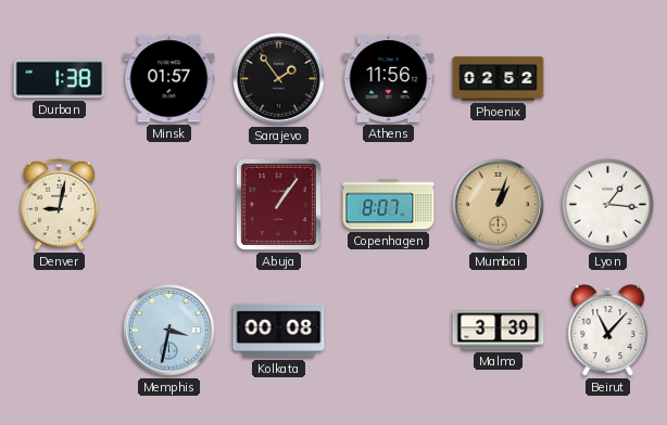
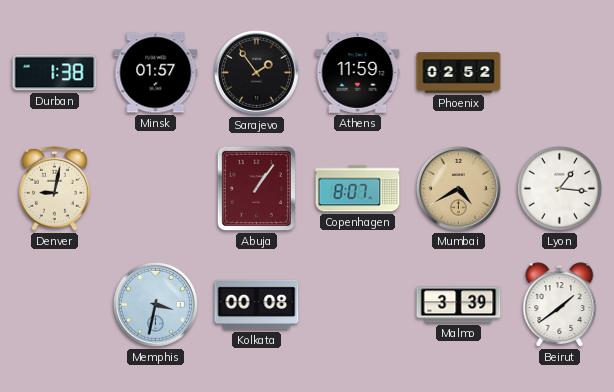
Athens: 11:56 -> 11:59
Mumbai: 1:03 -> 4:40
Beirut: 11:07 -> 1:39
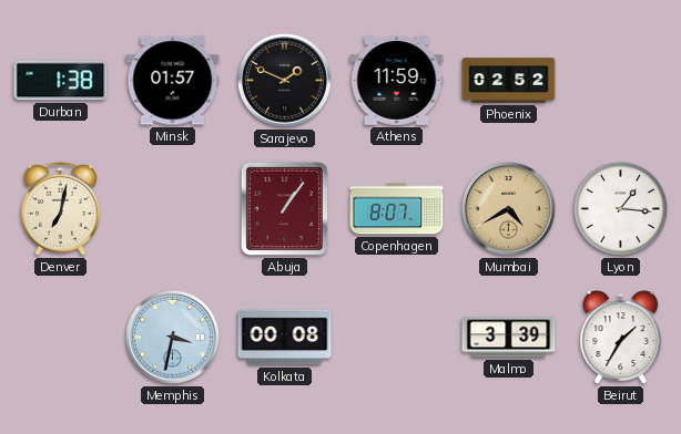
Sarajevo: 1:54 -> 1:49
Denver: 9:02 -> 7:02
Beirut: 1:39 -> 1:35
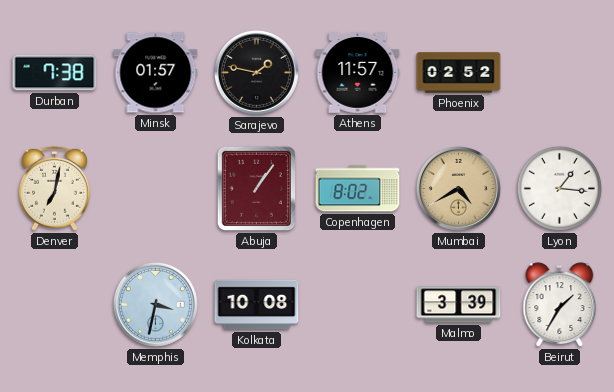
Durban: 1:38 -> 7:38
Sarajevo: 1:49 -> 1:47
Athens: 11:59 -> 11:57
Copenhagen: 8:07 -> 8:02
Kolkata: 00:08 -> 10:08
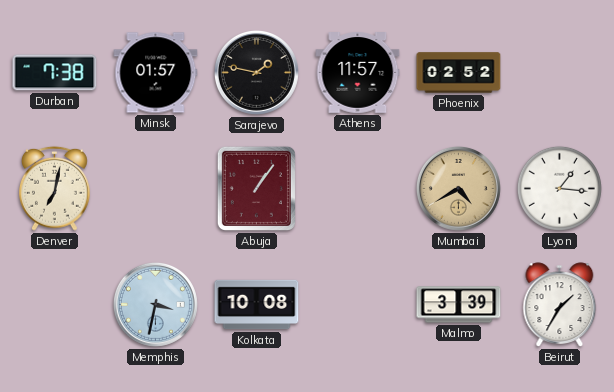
Copenhagen: 8:02 -> none
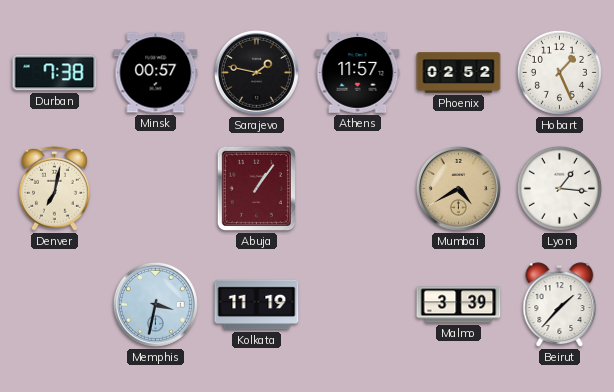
Minsk: 01:57 -> 00:57
Hobart: none -> 1:26
Kolkata: 10:08 -> 11:19
Beirut: 1:35 -> 1:37
